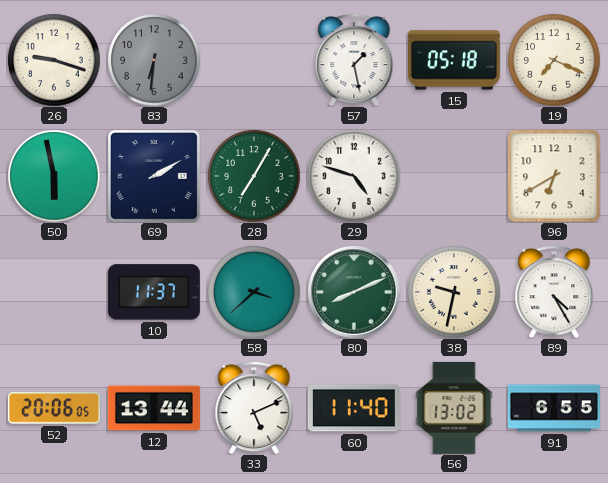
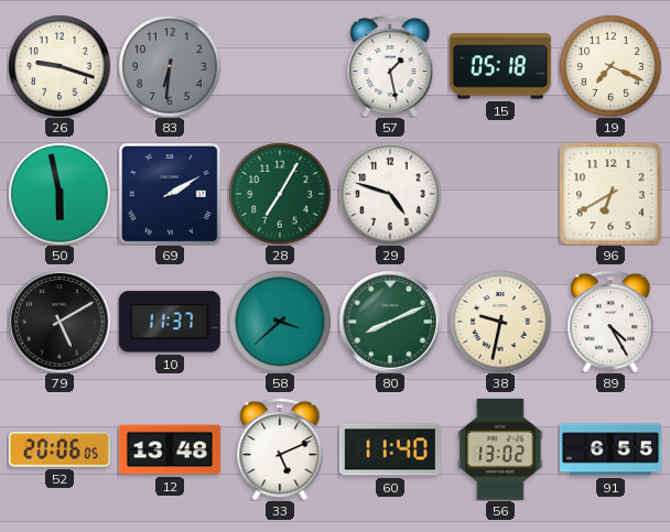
79: none -> 5:10
12: 13:44 -> 13:48
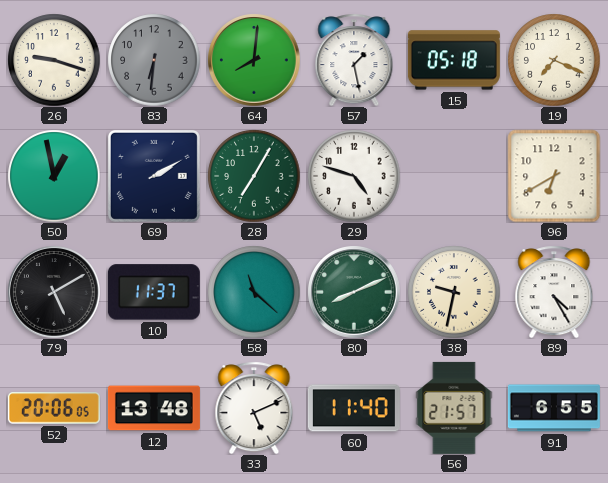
64: none -> 8:01
50: 5:58 -> 12:58
58: 3:38 -> 11:22
56: 13:02 -> 21:57
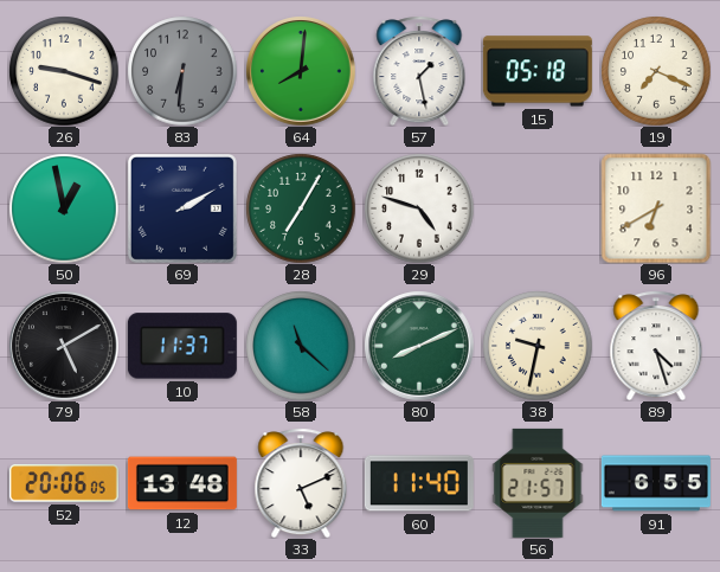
89: 4:25 -> 4:27
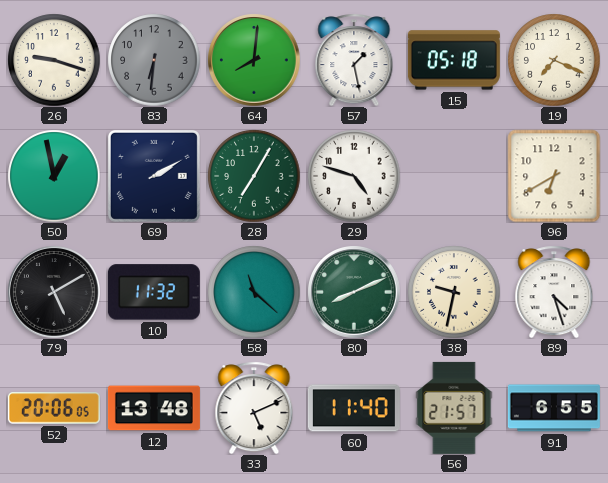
10: 11:37 -> 11:32
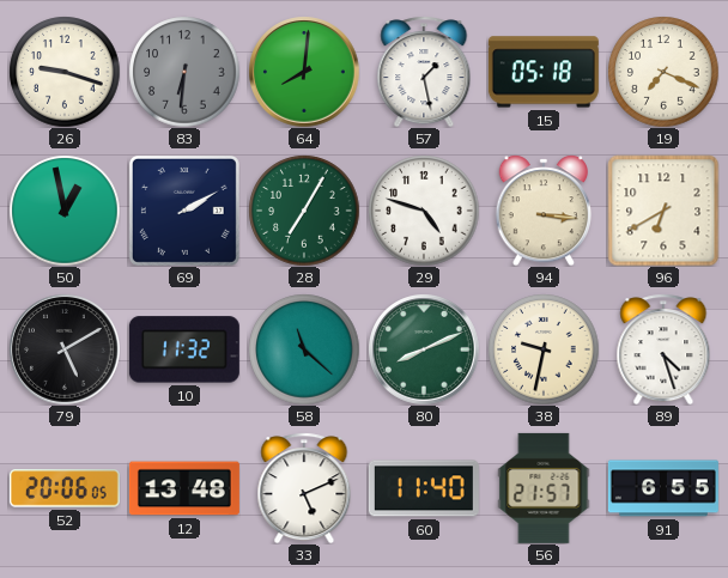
94: none -> 3:16
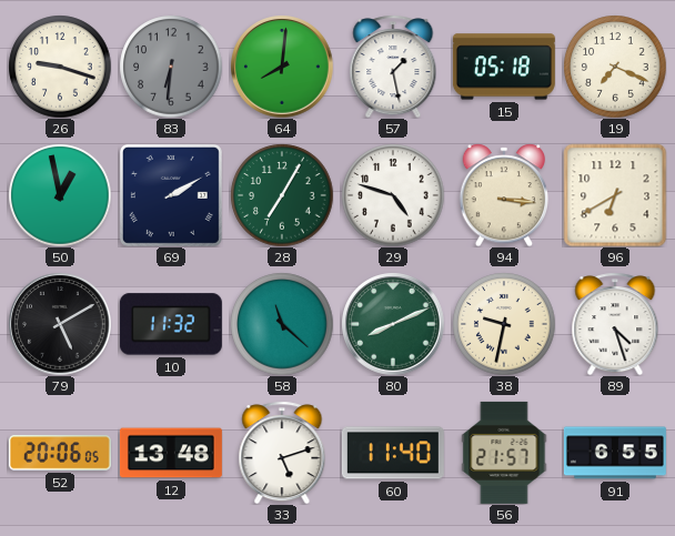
33: 5:11 -> 5:12
